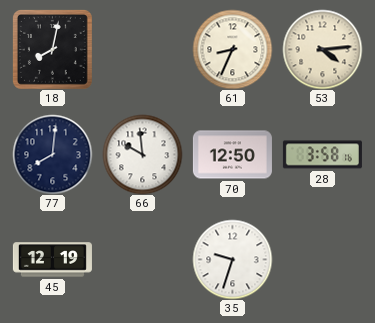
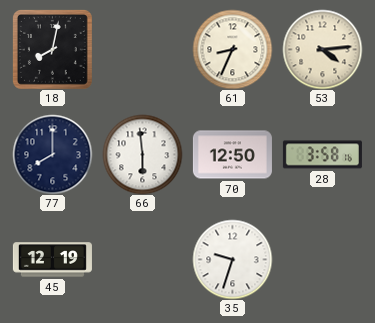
77: 8:01 -> 8:00
66: 9:59 -> 5:59
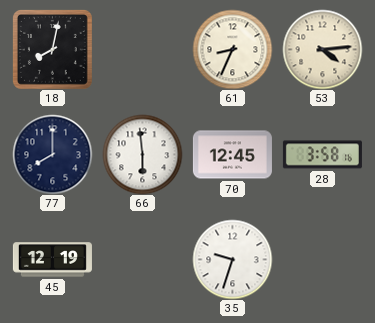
70: 12:50 -> 12:45
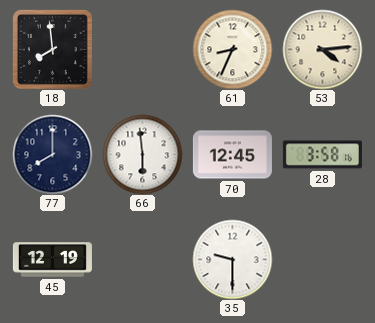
18: 8:02 -> 7:59
35: 9:33 -> 9:30
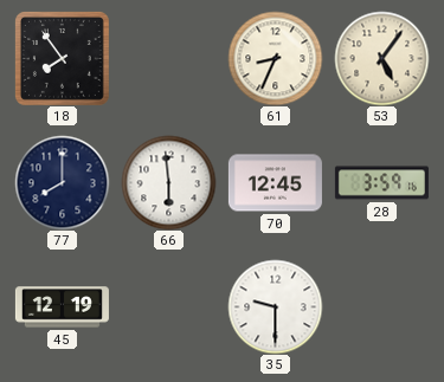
18: 7:59 -> 7:54
53: 4:14 -> 5:06
28: 3:58 -> 3:59
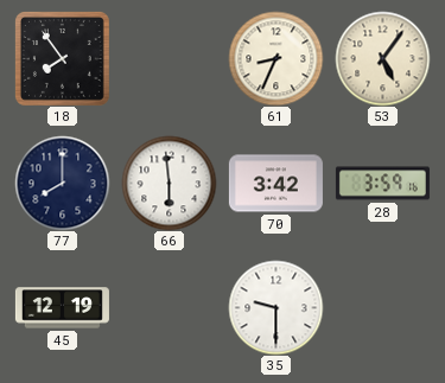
70: 12:45 -> 3:42
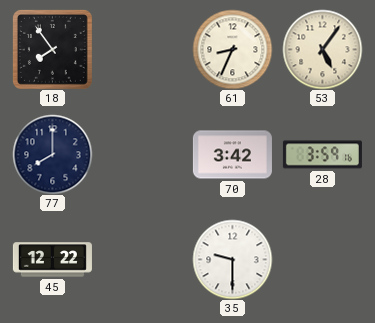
66: 5:59 -> none
45: 12:19 -> 12:22
